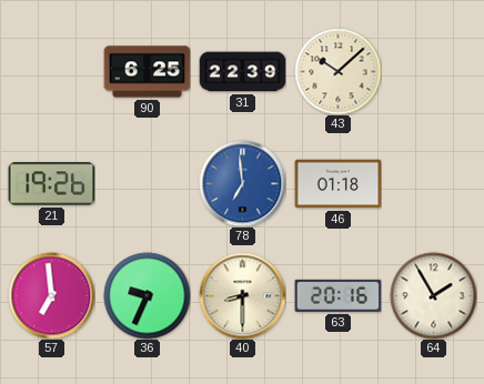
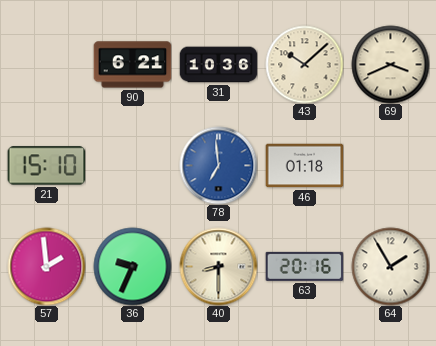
90: 6:25 -> 6:21
31: 22:39 -> 10:36
69: none -> 3:41
21: 19:26 -> 15:10
57: 6:59 -> 1:59
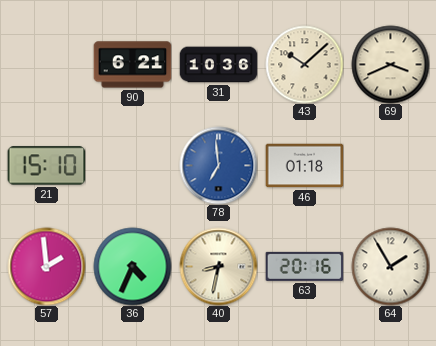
36: 9:34 -> 4:34
40: 8:30 -> 8:32
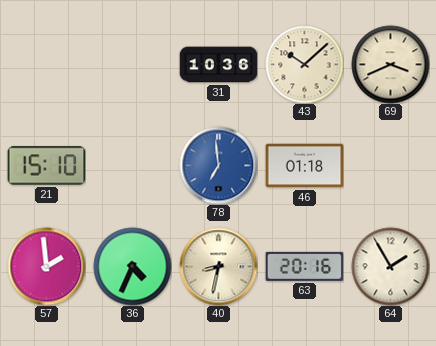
90: 6:21 -> none
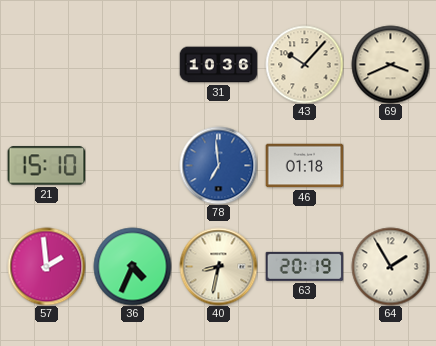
43: 10:08 -> 10:07
63: 20:16 -> 20:19
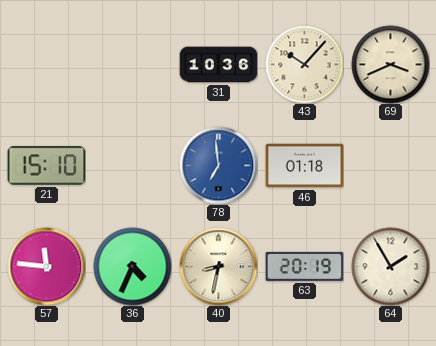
57: 1:59 -> 11:46
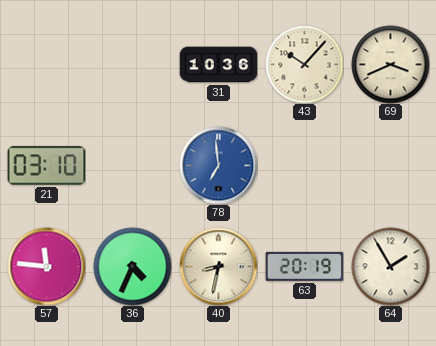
21: 15:10 -> 03:10
46: 01:18 -> none
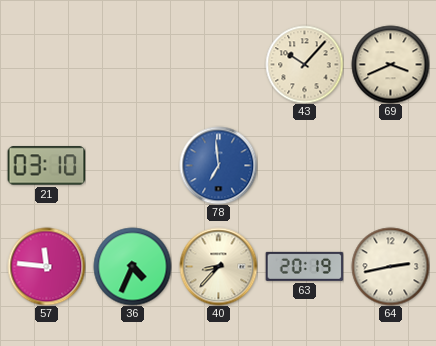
31: 10:36 -> none
40: 8:32 -> 8:37
64: 1:55 -> 2:43
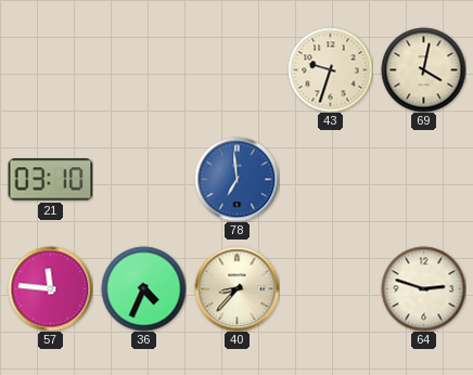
43: 10:07 -> 9:33
69: 3:41 -> 4:02
63: 20:19 -> none
64: 2:43 -> 2:48
